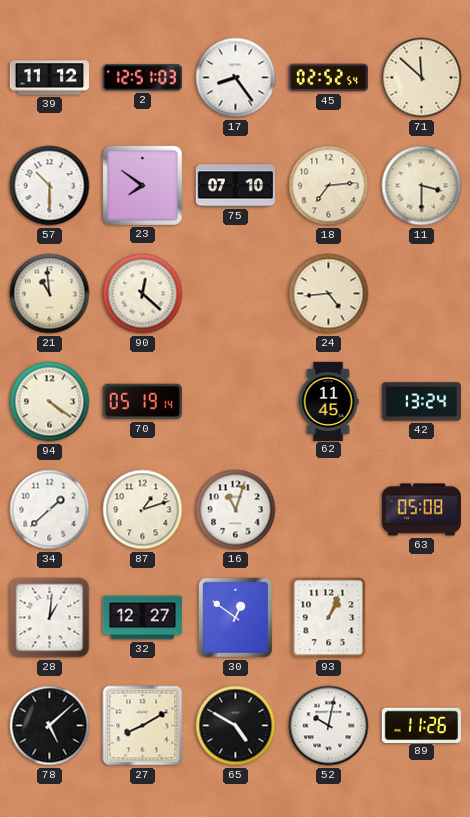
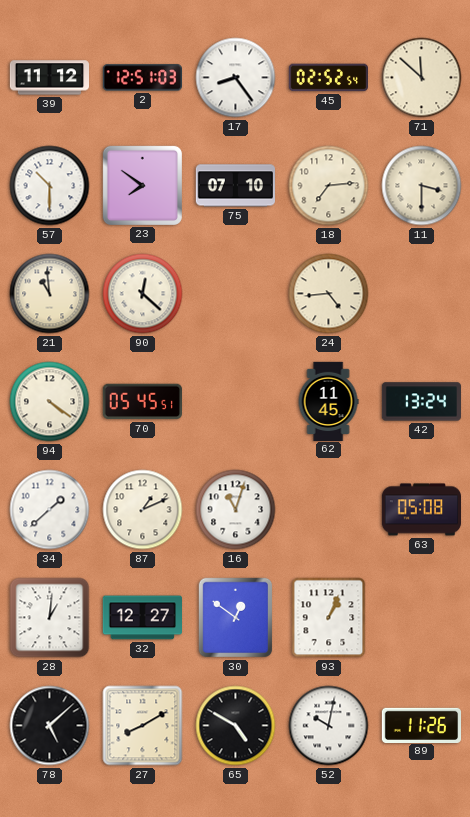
70: 05:19 -> 05:45
87: 1:12 -> 1:11
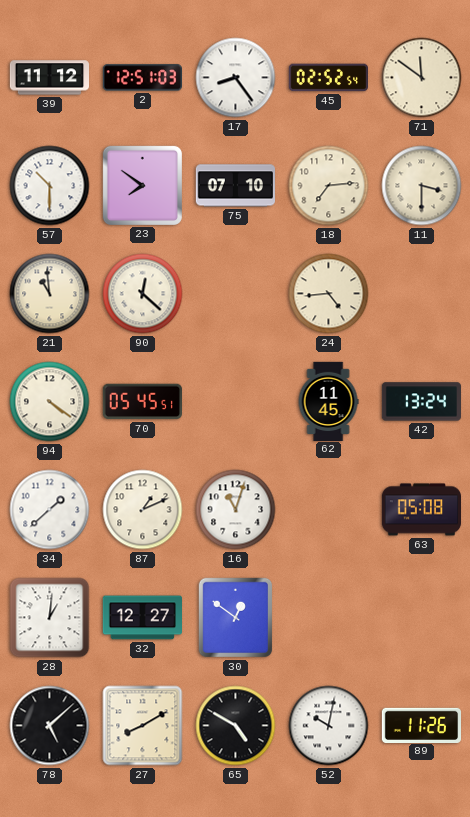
71: 11:52 -> 11:51
93: 1:04 -> none
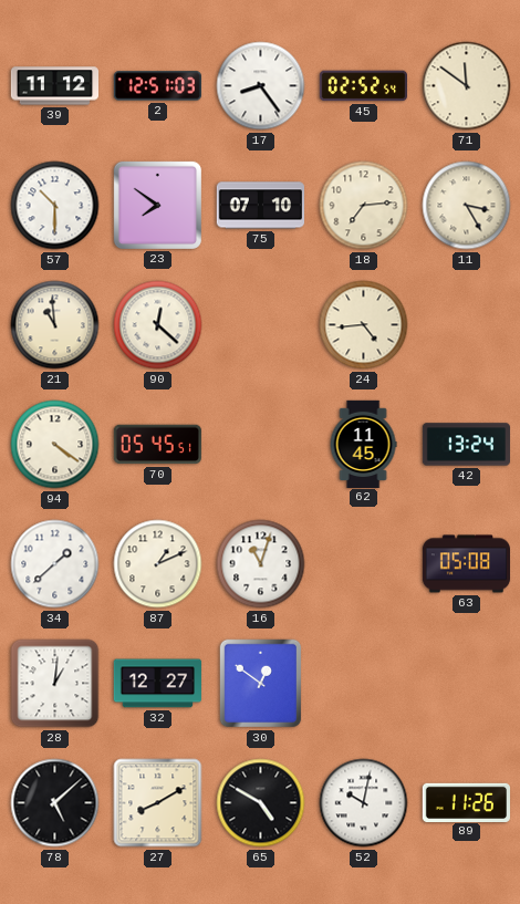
11: 3:30 -> 3:25
